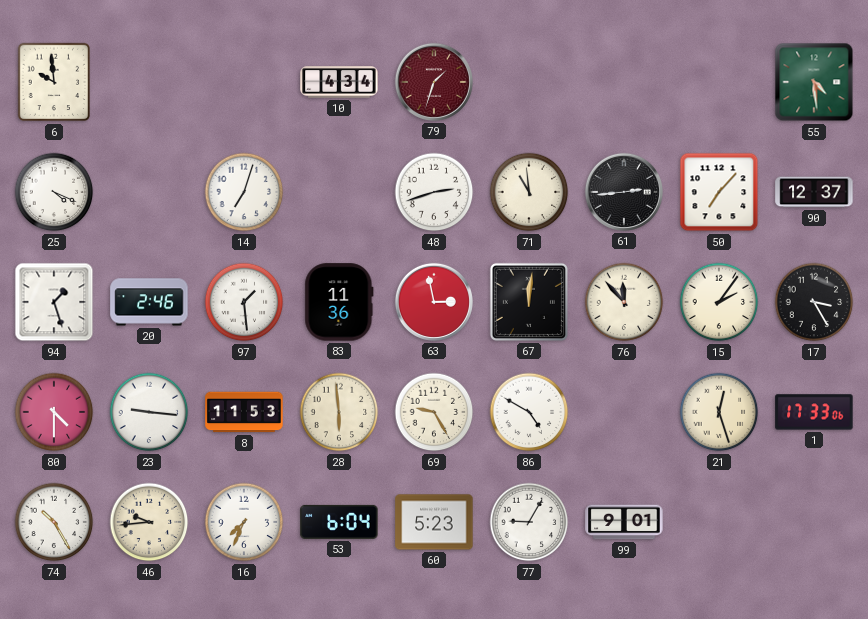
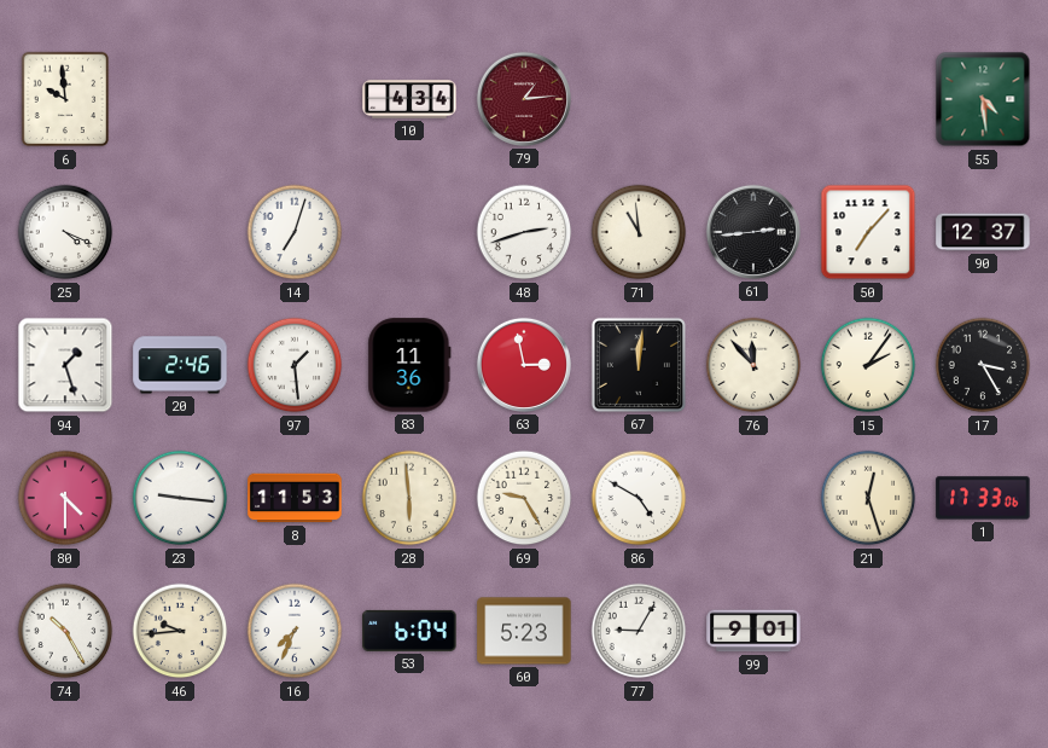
79: 1:33 -> 1:14
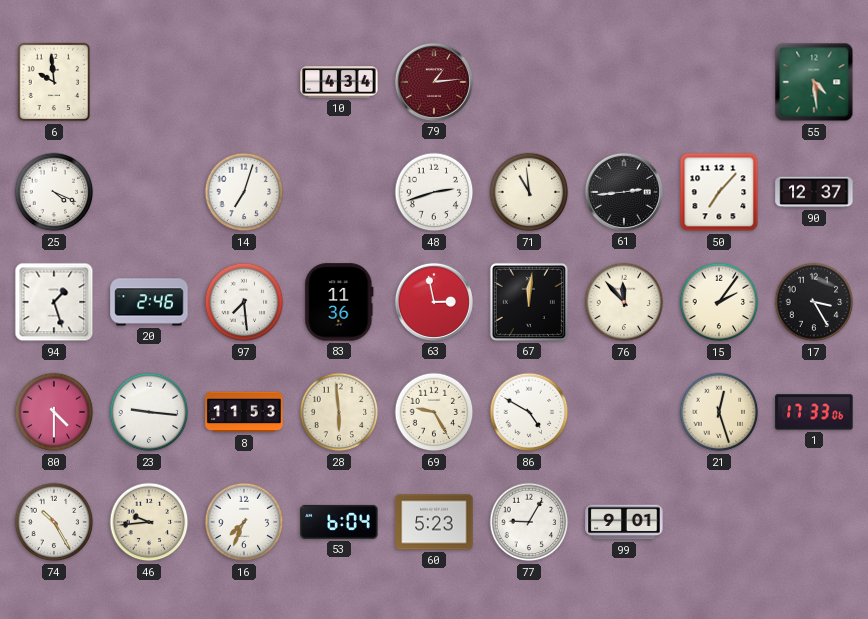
97: 1:29 -> 7:29
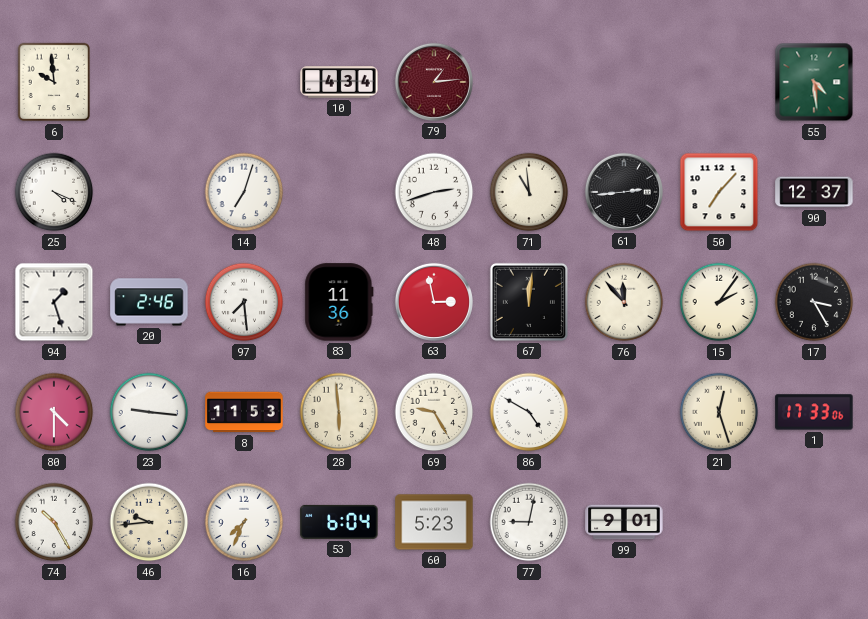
77: 9:05 -> 9:02
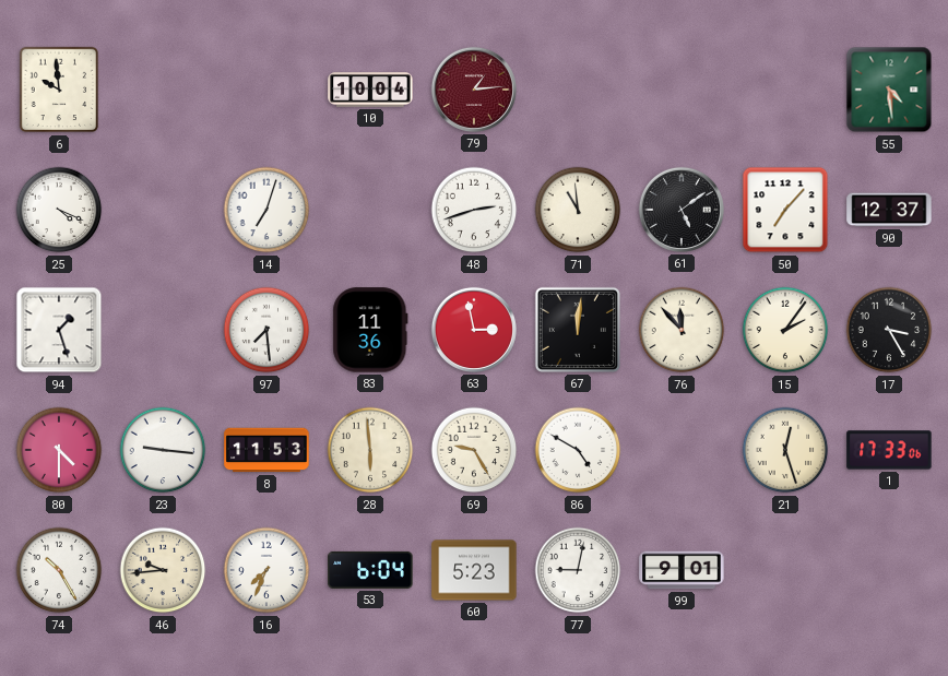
10: 4:34 -> 10:04
61: 2:44 -> 5:09
20: 2:46 -> none
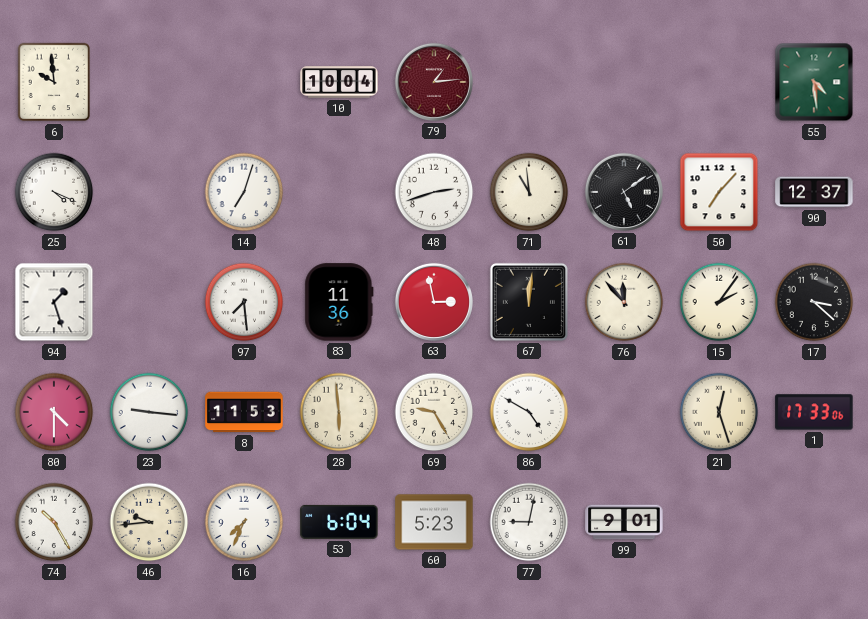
17: 3:25 -> 3:22
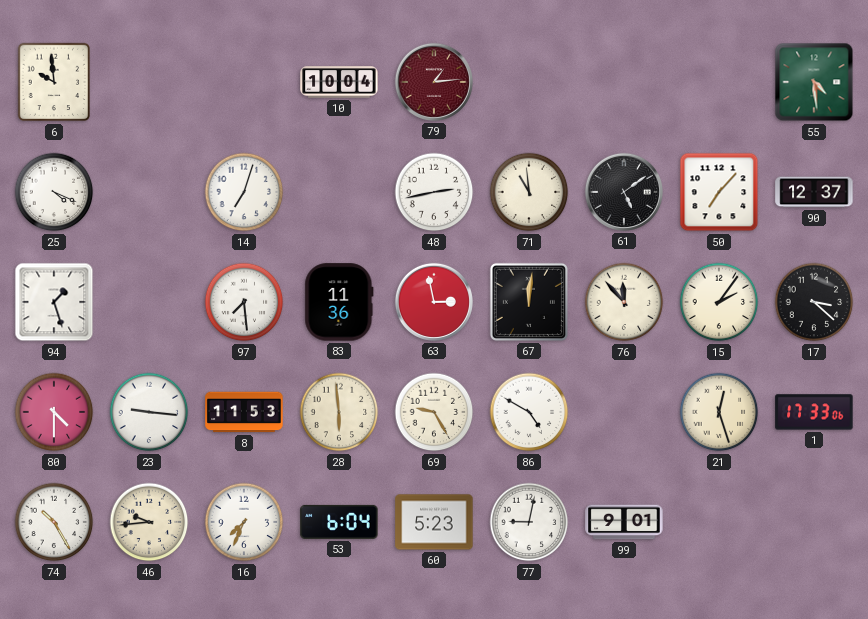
48: 2:42 -> 2:43
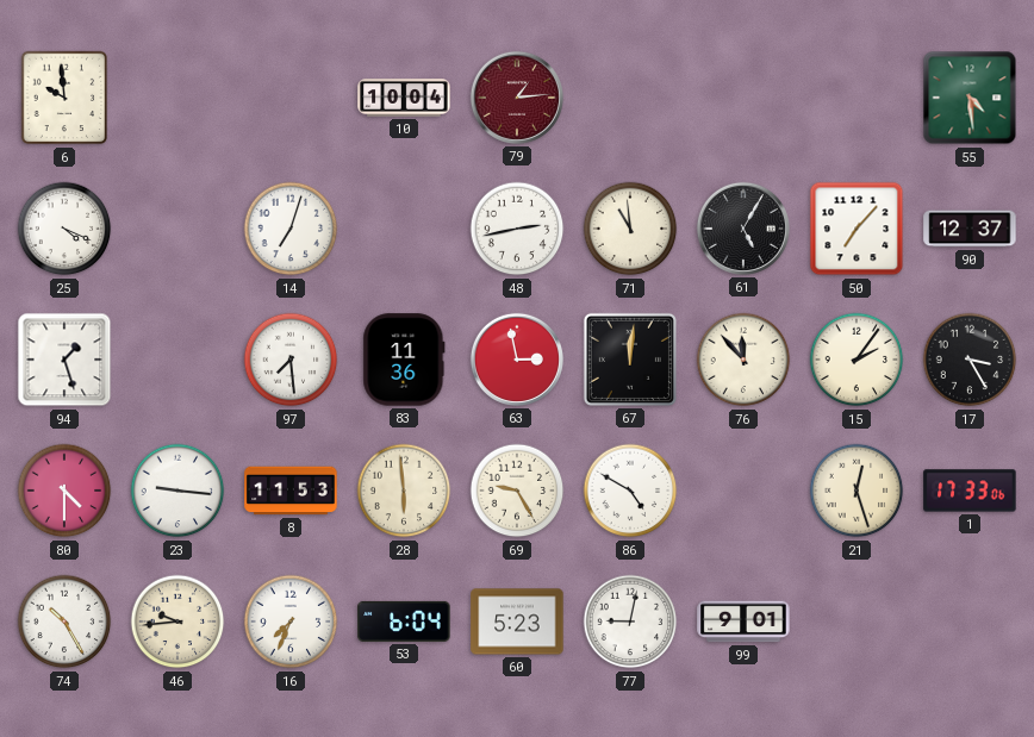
61: 5:09 -> 5:05
17: 3:22 -> 3:25
